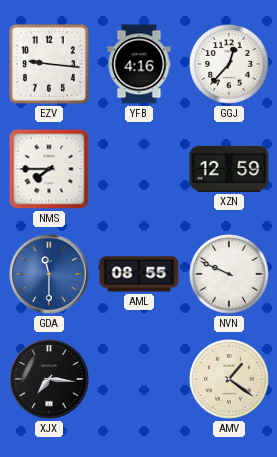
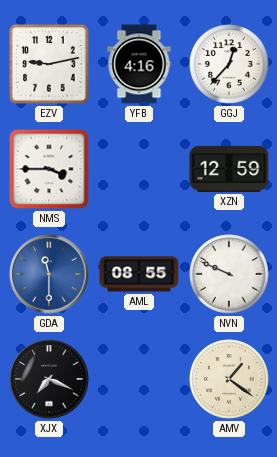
EZV: 9:16 -> 9:13
NMS: 7:45 -> 3:45
XJX: 7:16 -> 7:19
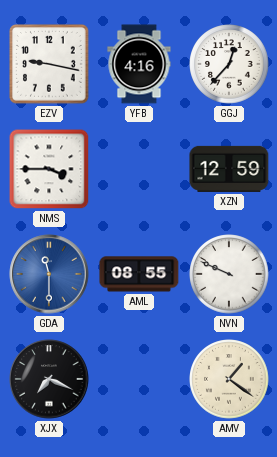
EZV: 9:13 -> 9:17
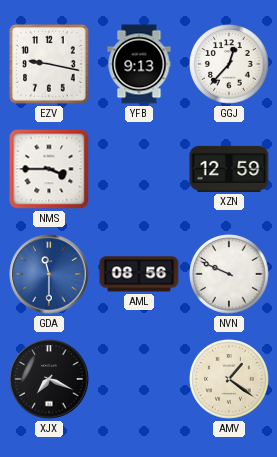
YFB: 4:16 -> 9:13
AML: 08:55 -> 08:56
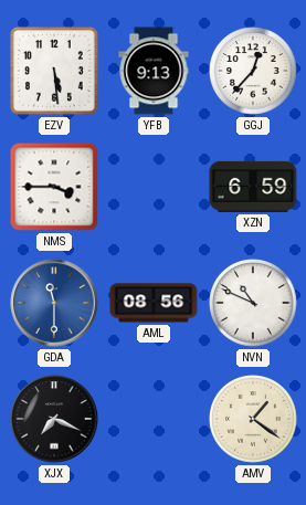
EZV: 9:17 -> 5:29
XZN: 12:59 -> 6:59
NVN: 9:49 -> 10:49
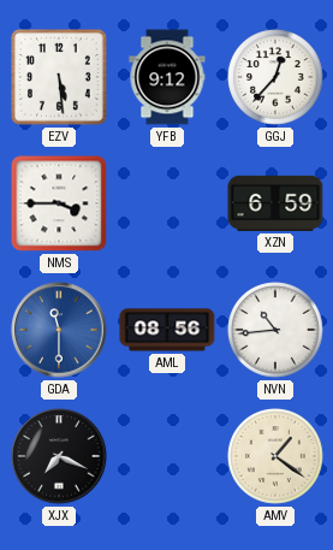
YFB: 9:13 -> 9:12
NVN: 10:49 -> 10:44
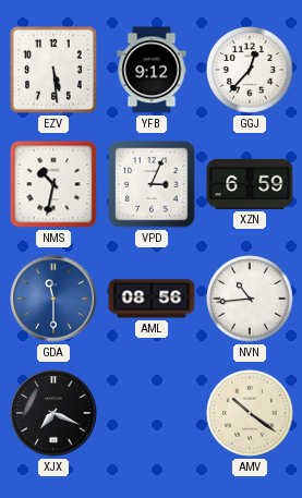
NMS: 3:45 -> 10:32
VPD: none -> 3:04
AMV: 1:21 -> 10:21
